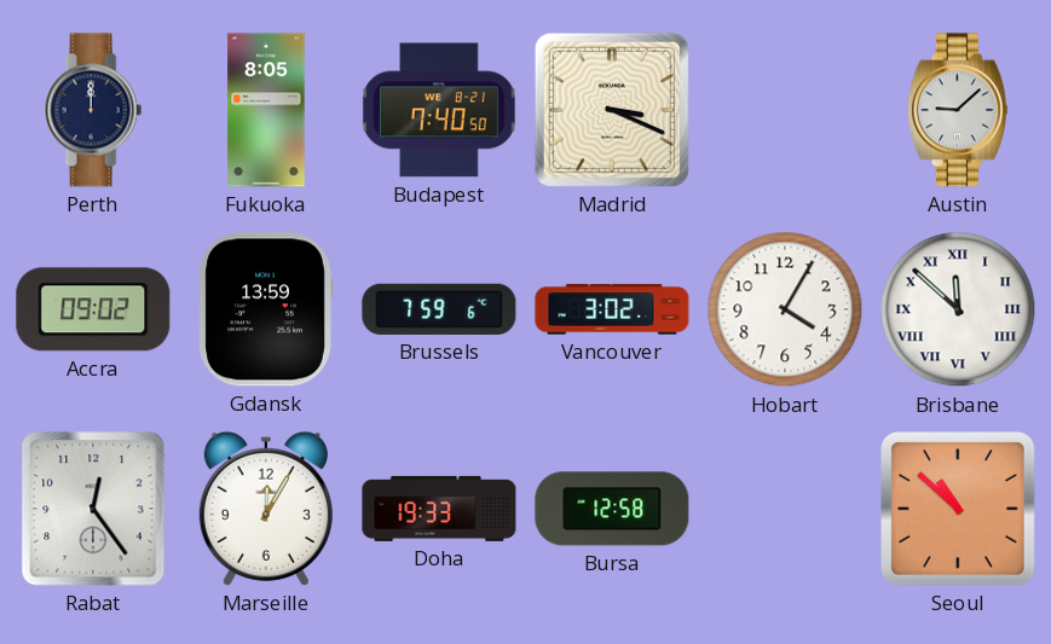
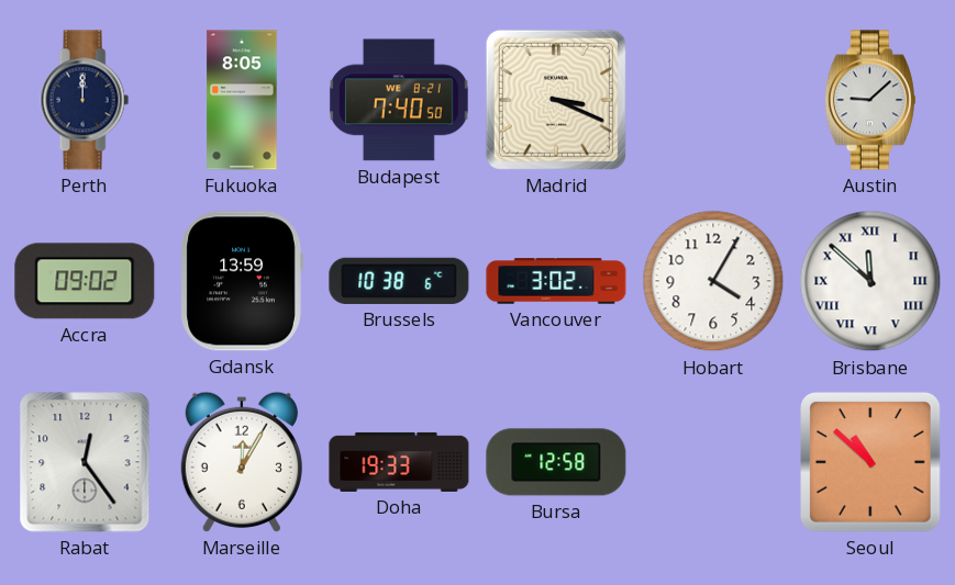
Brussels: 7:59 -> 10:38
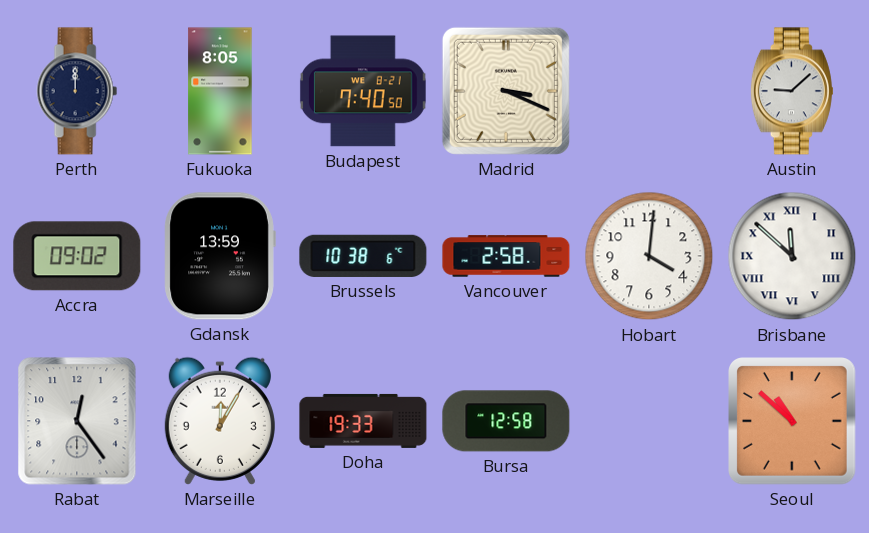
Vancouver: 3:02 -> 2:58
Hobart: 4:05 -> 4:01
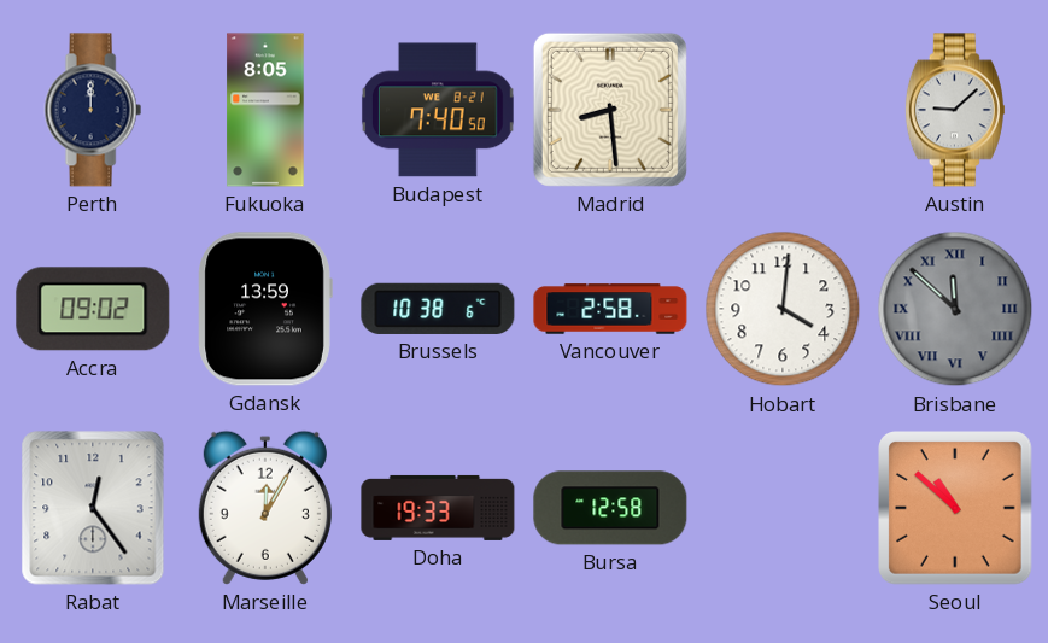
Madrid: 3:19 -> 8:29
Brisbane dial: white -> grey
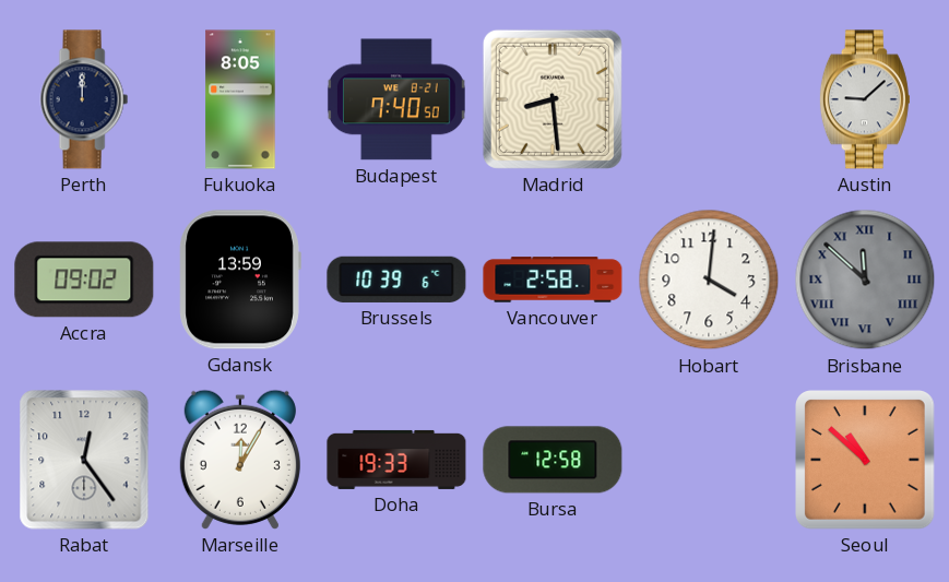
Brussels: 10:38 -> 10:39
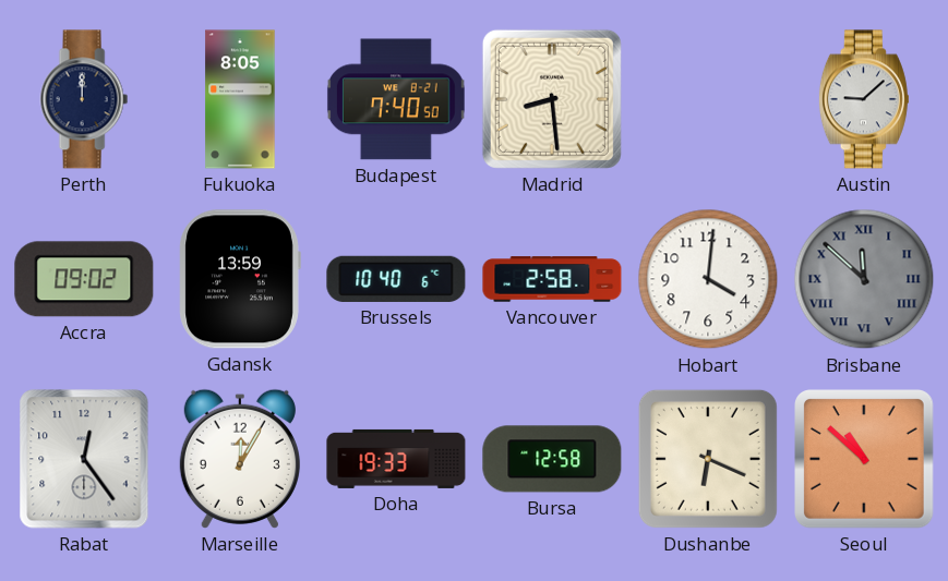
Brussels: 10:39 -> 10:40
Dushanbe: none -> 6:19
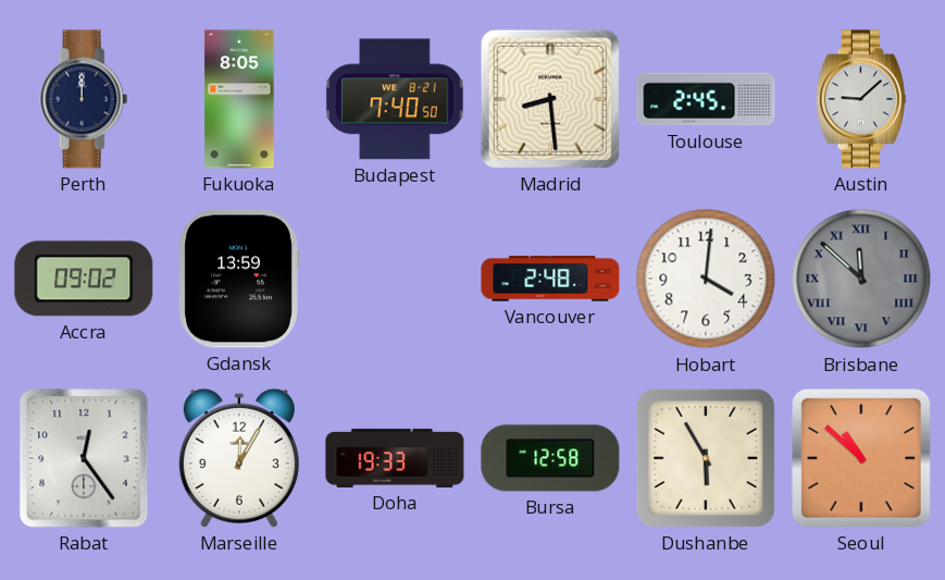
Toulouse: none -> 2:45
Brussels: 10:40 -> none
Vancouver: 2:58 -> 2:48
Dushanbe: 6:19 -> 5:55
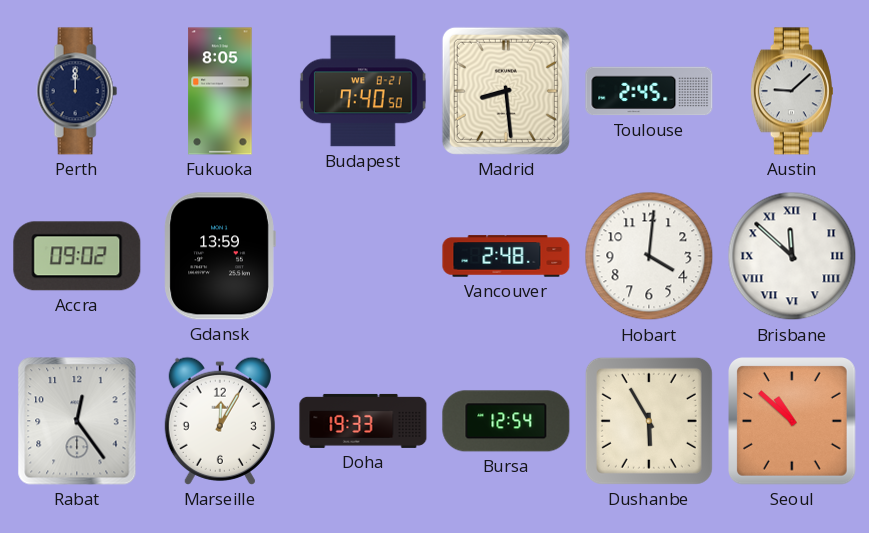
Brisbane dial: grey -> white
Bursa: 12:58 -> 12:54
